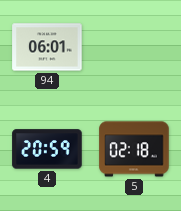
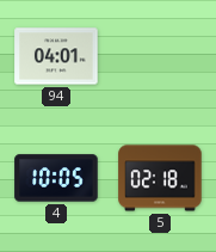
94: 06:01 -> 04:01
4: 20:59 -> 10:05
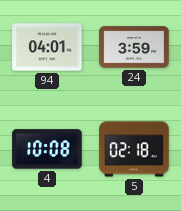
24: none -> 3:59
4: 10:05 -> 10:08
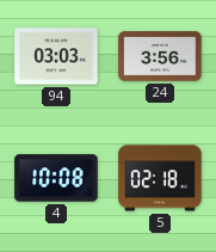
94: 04:01 -> 03:03
24: 3:59 -> 3:56
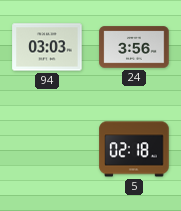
4: 10:08 -> none
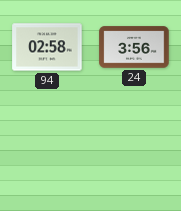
94: 03:03 -> 02:58
5: 02:18 -> none
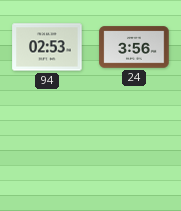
94: 02:58 -> 02:53
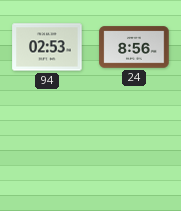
24: 3:56 -> 8:56
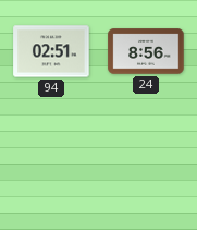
94: 02:53 -> 02:51
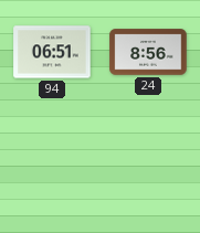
94: 02:51 -> 06:51
